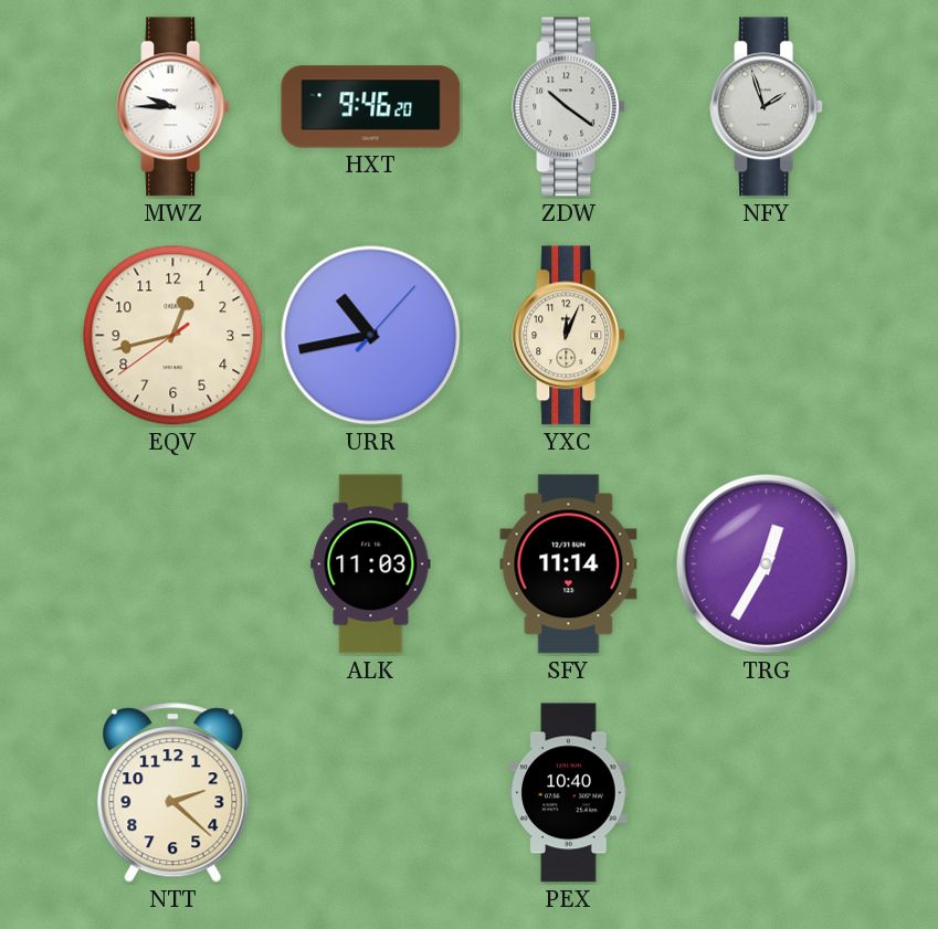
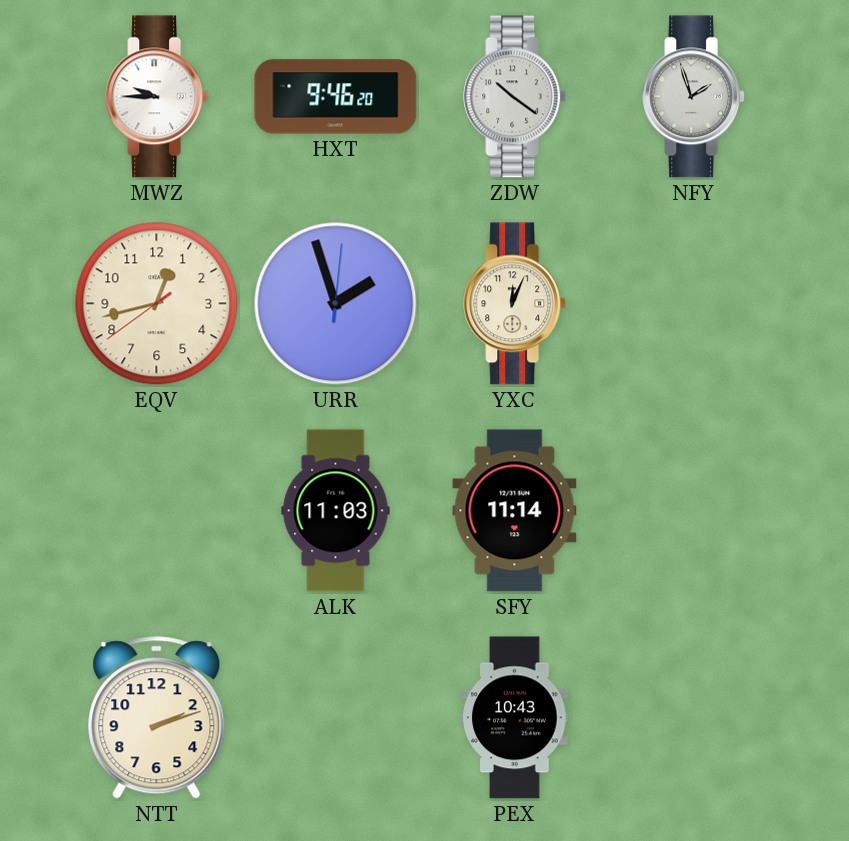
URR: 10:43 -> 1:57
TRG: 12:35 -> none
NTT: 2:22 -> 2:12
PEX: 10:40 -> 10:43
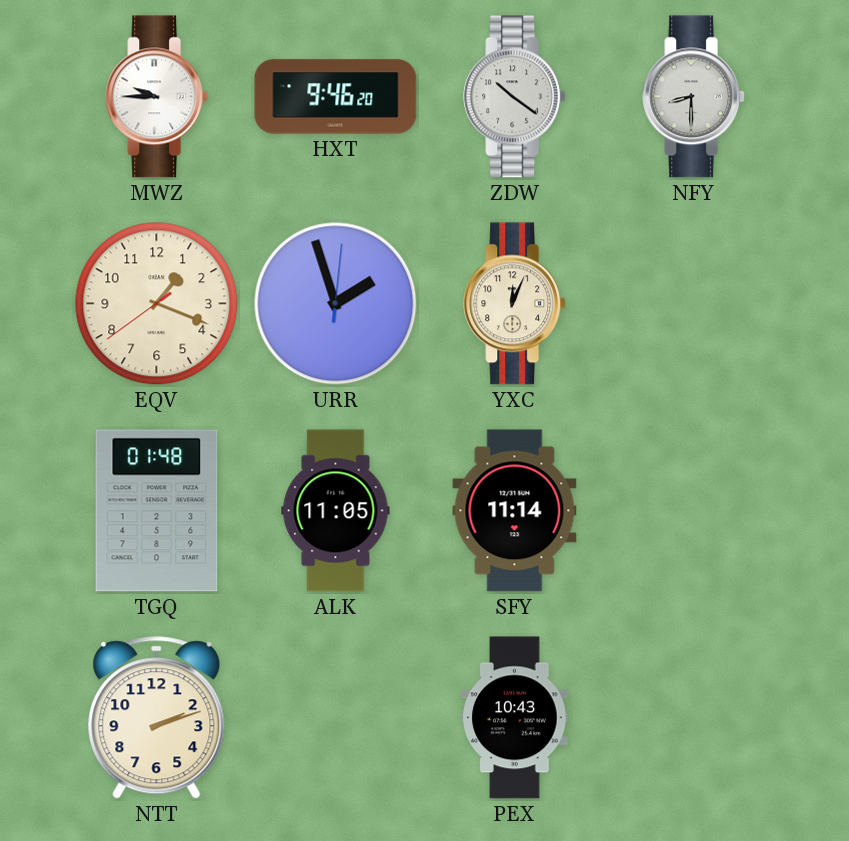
NFY: 1:57 -> 8:30
EQV: 12:42 -> 1:18
TGQ: none -> 01:48
ALK: 11:03 -> 11:05
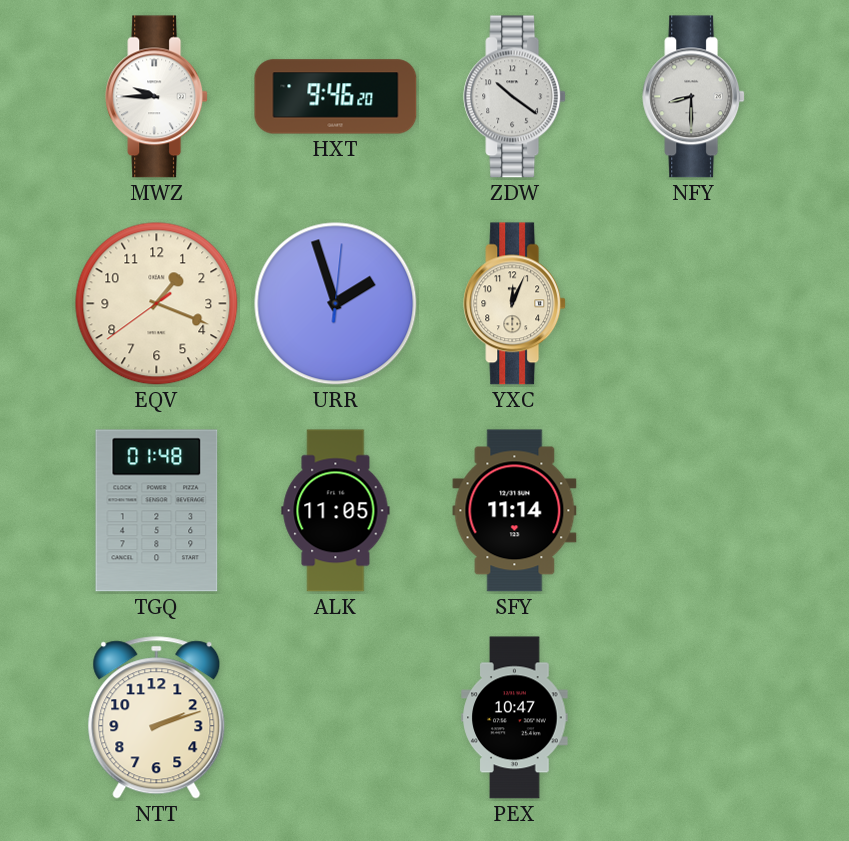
PEX: 10:43 -> 10:47
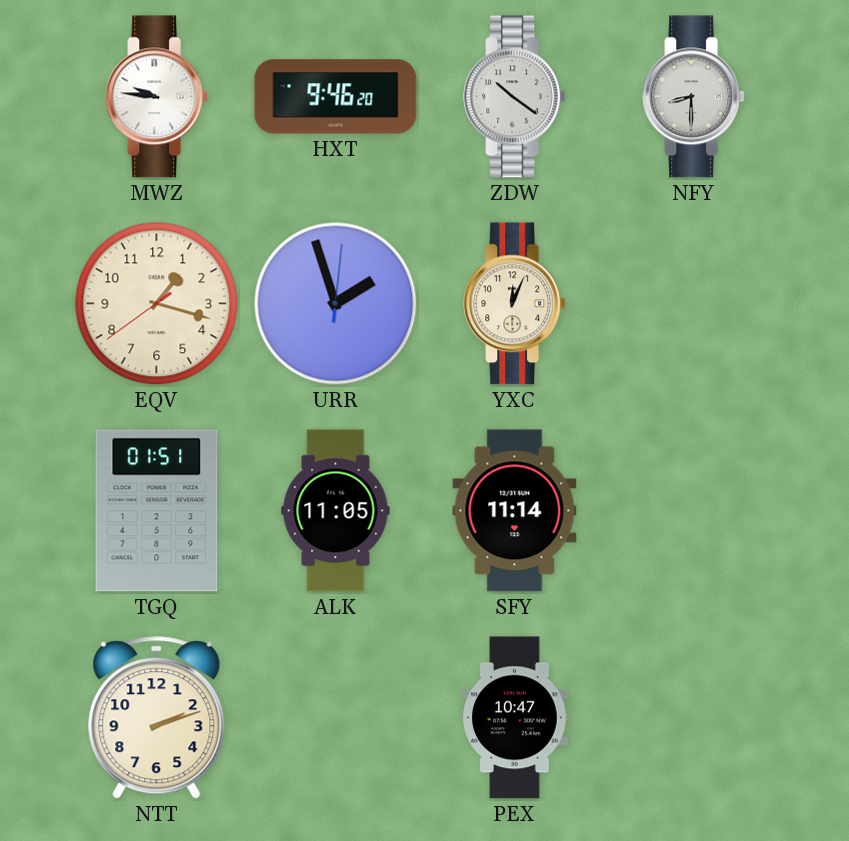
MWZ: 9:45 -> 9:46
EQV: 1:18 -> 1:17
TGQ: 01:48 -> 01:51
